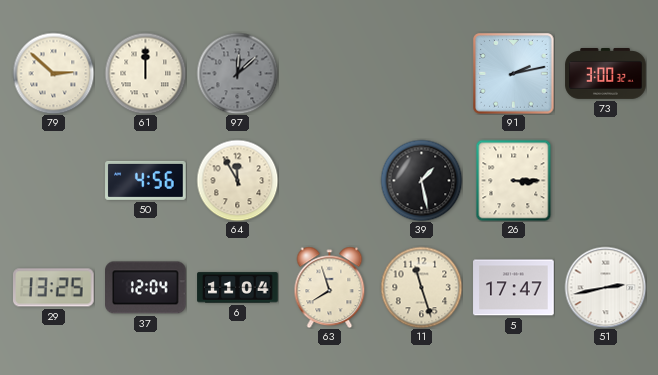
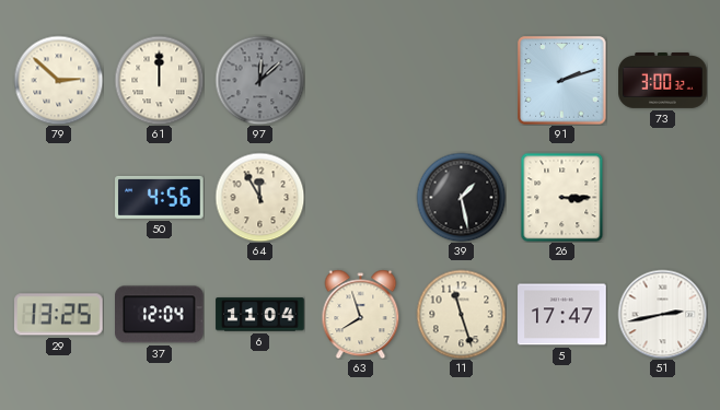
91: 2:13 -> 2:12
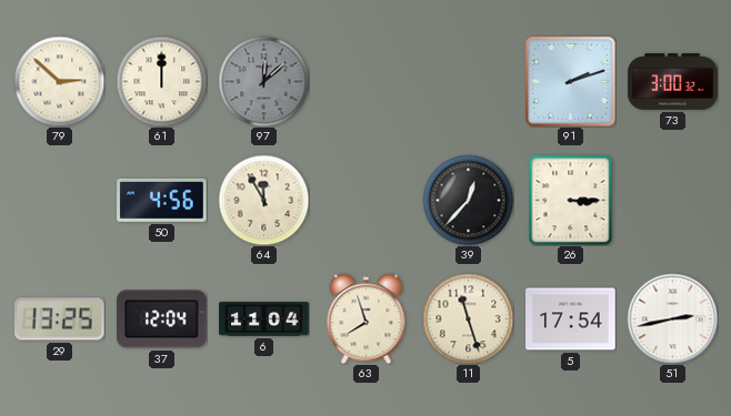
39: 1:28 -> 12:37
5: 17:47 -> 17:54
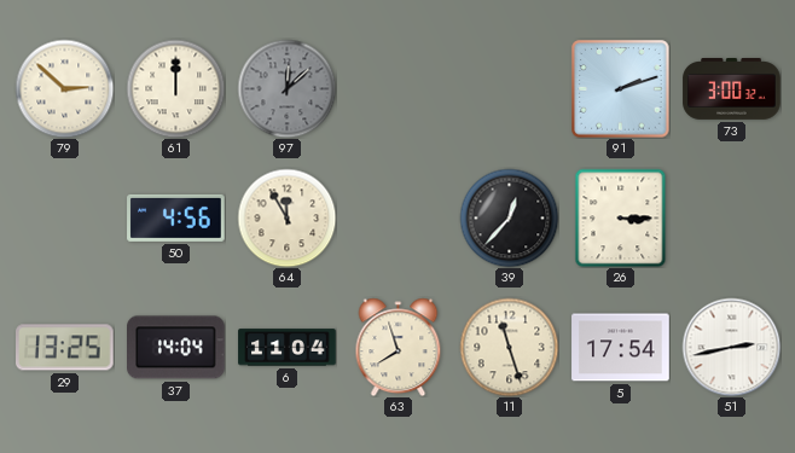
37: 12:04 -> 14:04
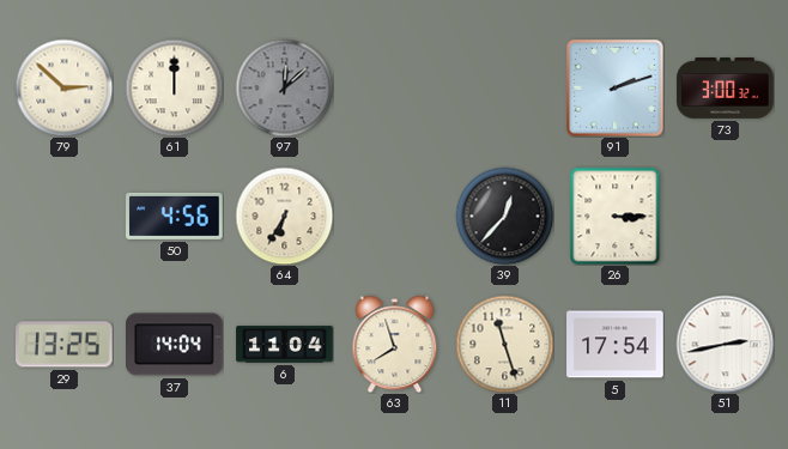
64: 11:55 -> 6:35
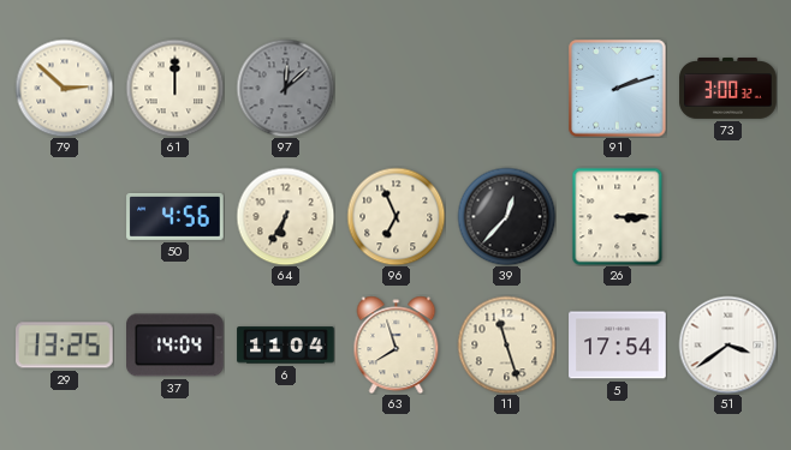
96: none -> 6:56
51: 2:43 -> 3:39
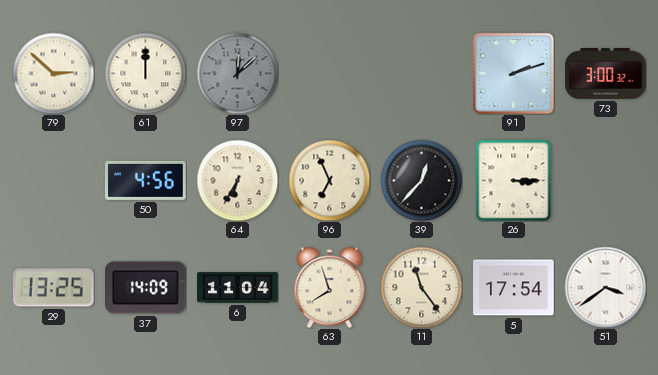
37: 14:04 -> 14:09
11: 11:27 -> 11:24
